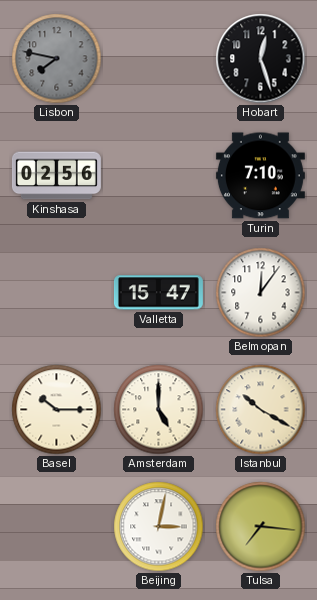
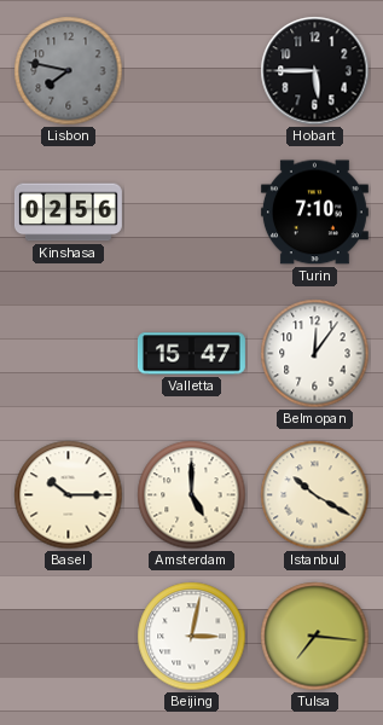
Hobart: 12:27 -> 5:45
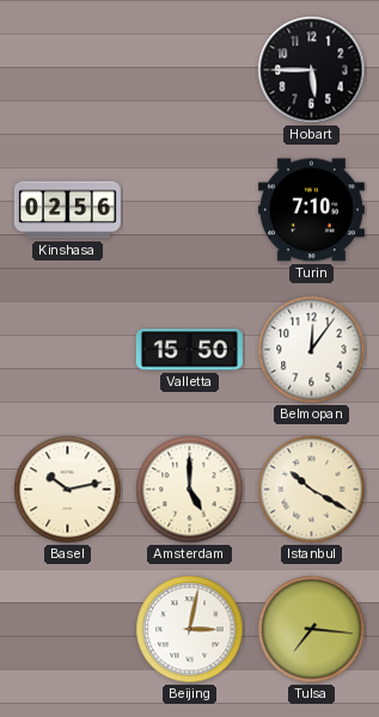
Lisbon: 7:47 -> none
Valletta: 15:47 -> 15:50
Basel: 10:15 -> 10:13
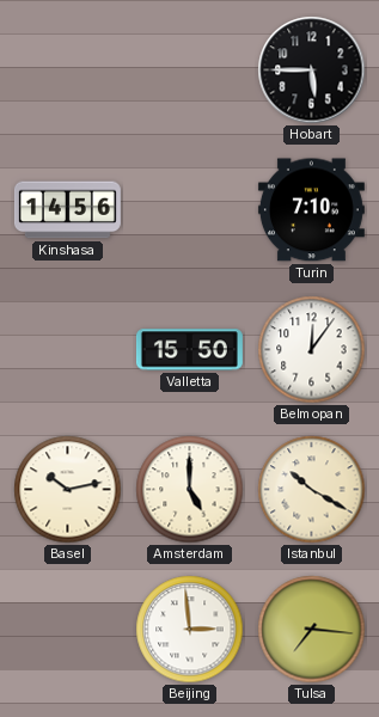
Kinshasa: 02:56 -> 14:56
Beijing: 3:02 -> 2:59
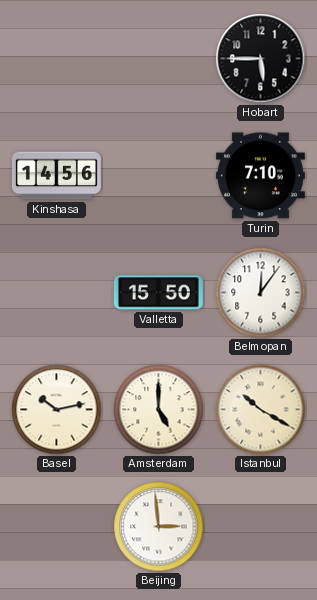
Tulsa: 7:16 -> none
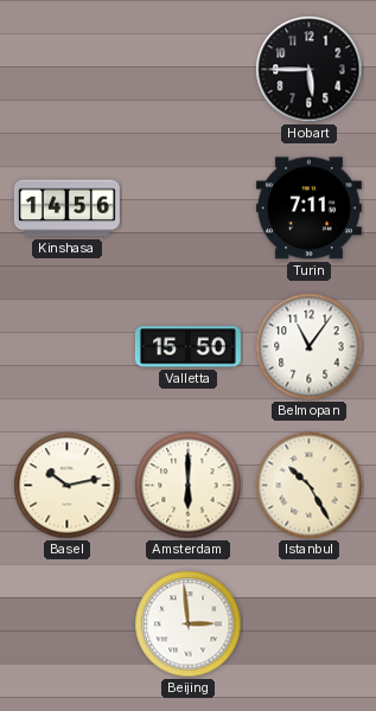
Turin: 7:10 -> 7:11
Belmopan: 12:06 -> 11:06
Amsterdam: 5:00 -> 6:00
Istanbul: 10:20 -> 10:25
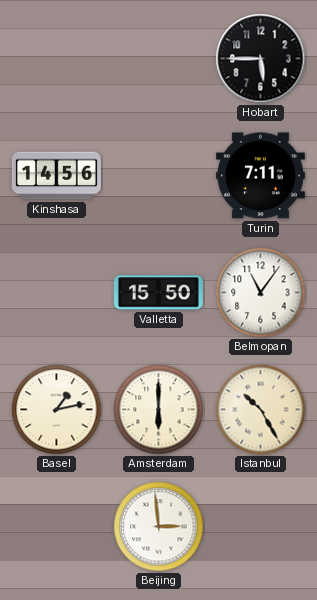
Basel: 10:13 -> 1:13
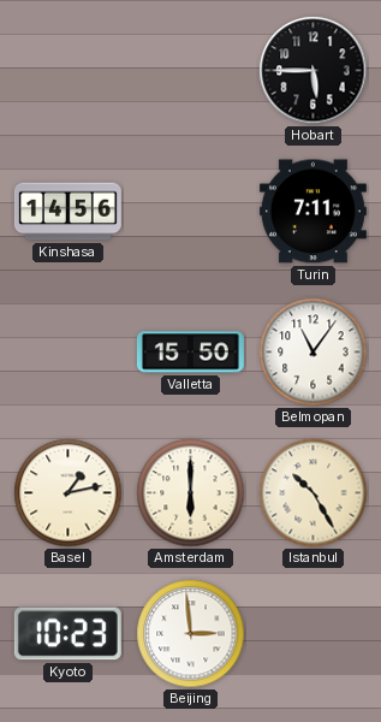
Kyoto: none -> 10:23
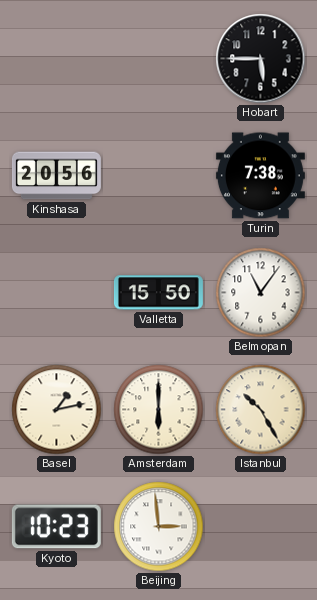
Kinshasa: 14:56 -> 20:56
Turin: 7:11 -> 7:38
